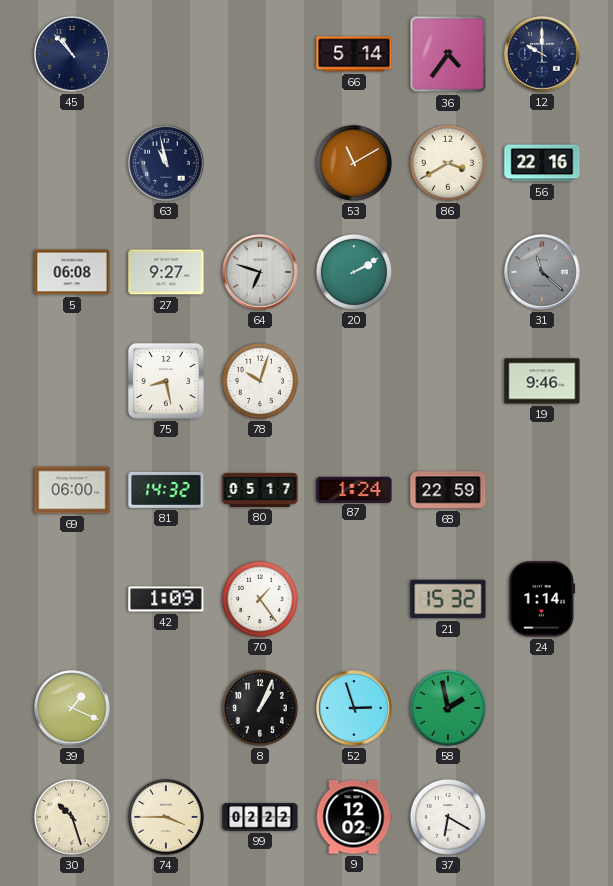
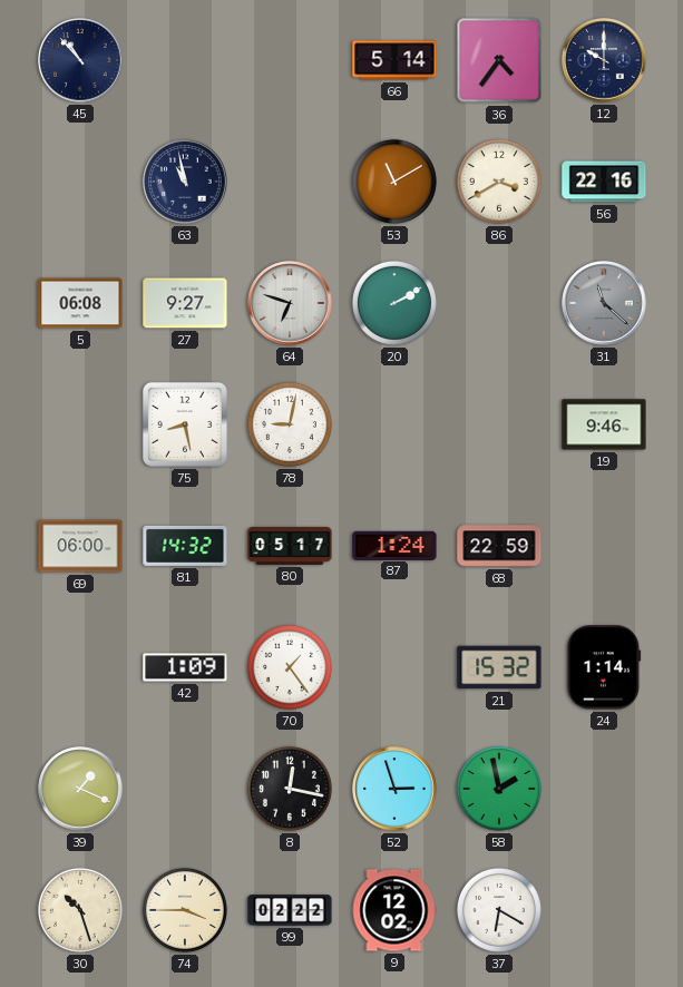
78: 10:03 -> 9:02
8: 1:04 -> 12:17
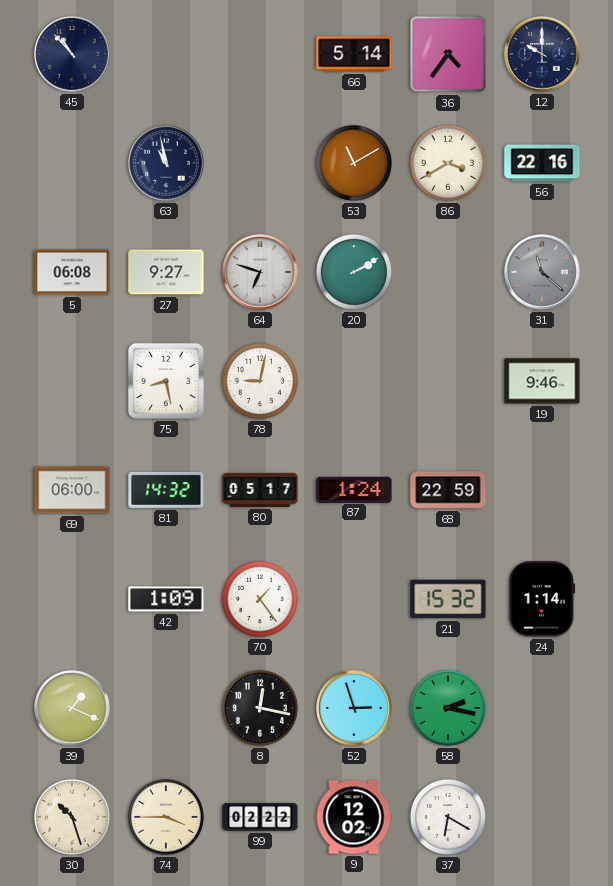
58: 1:58 -> 2:17
